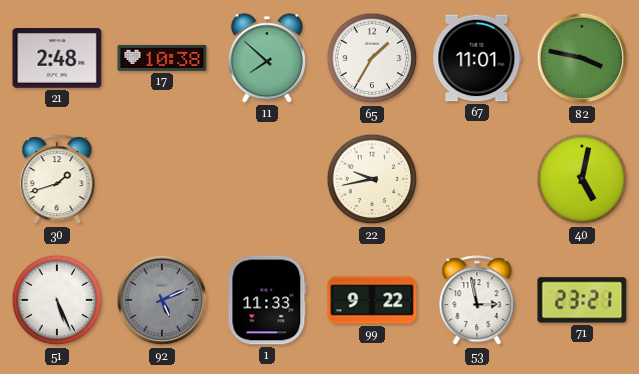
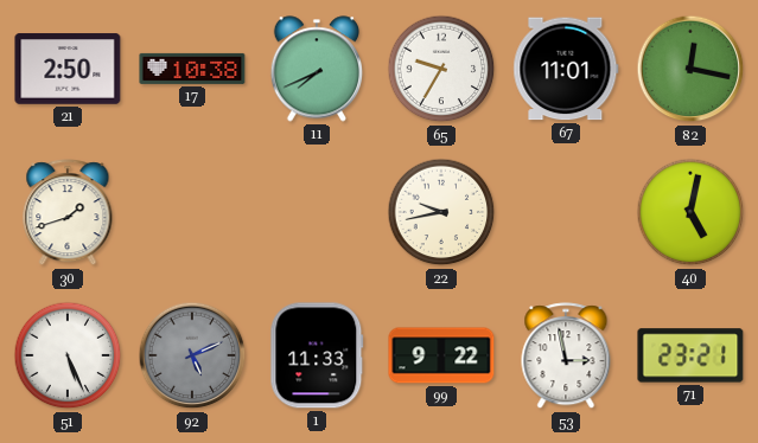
21: 2:48 -> 2:50
11: 7:52 -> 7:41
65: 1:35 -> 9:35
82: 3:47 -> 12:17
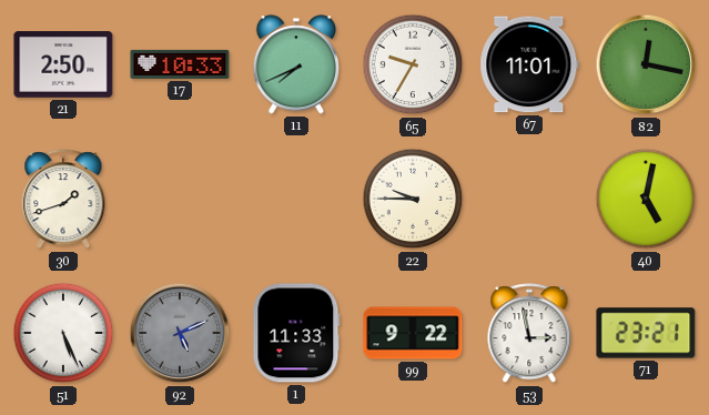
17: 10:38 -> 10:33
22: 9:43 -> 9:45
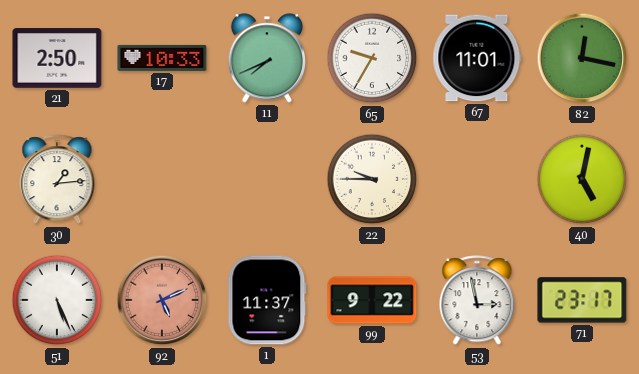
30: 1:42 -> 1:14
92 dial: grey -> salmon
1: 11:33 -> 11:37
71: 23:21 -> 23:17
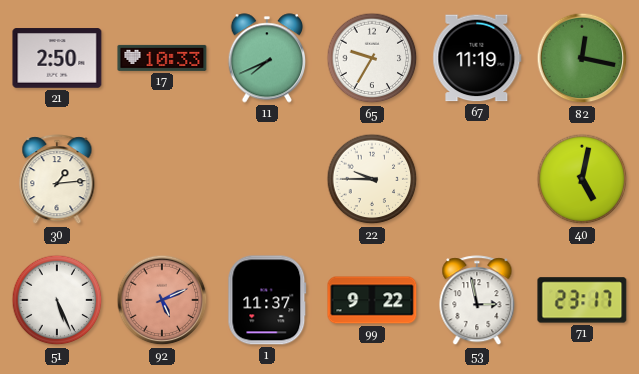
67: 11:01 -> 11:19
